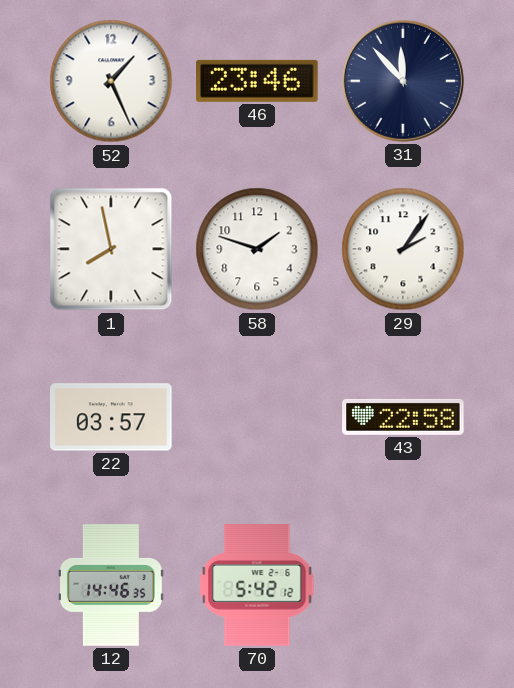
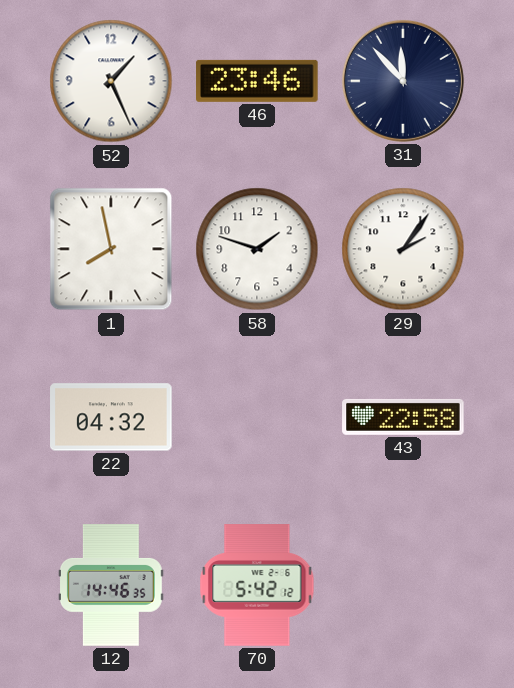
22: 03:57 -> 04:32
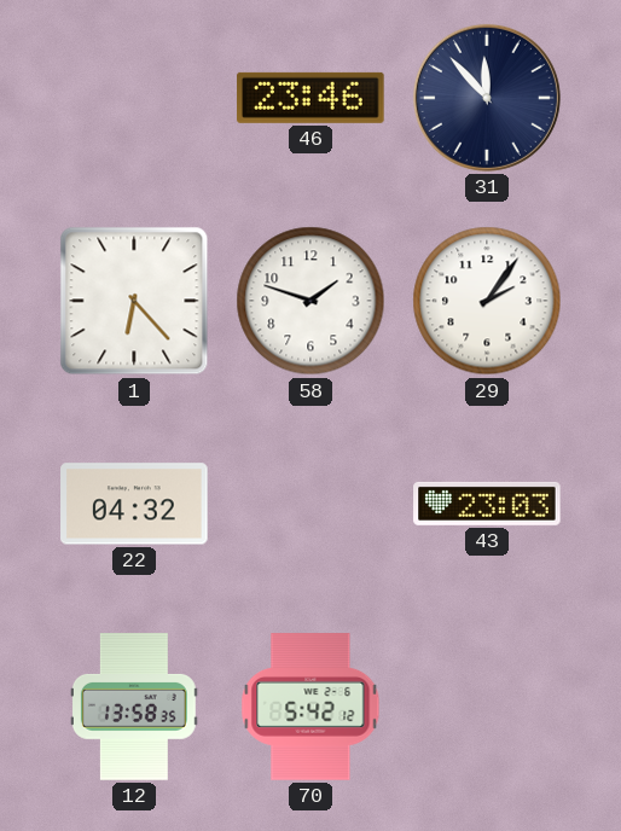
52: 1:26 -> none
1: 7:58 -> 6:23
43: 22:58 -> 23:03
12: 14:46 -> 13:58
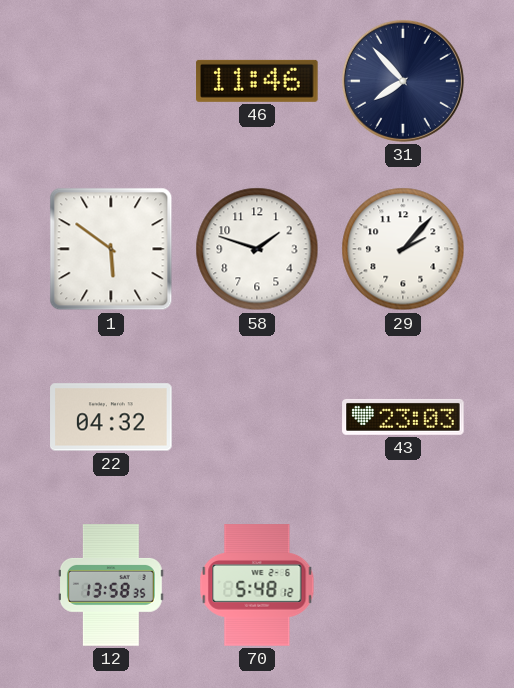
46: 23:46 -> 11:46
31: 11:53 -> 7:53
1: 6:23 -> 5:51
29: 2:06 -> 2:07
70: 5:42 -> 5:48
